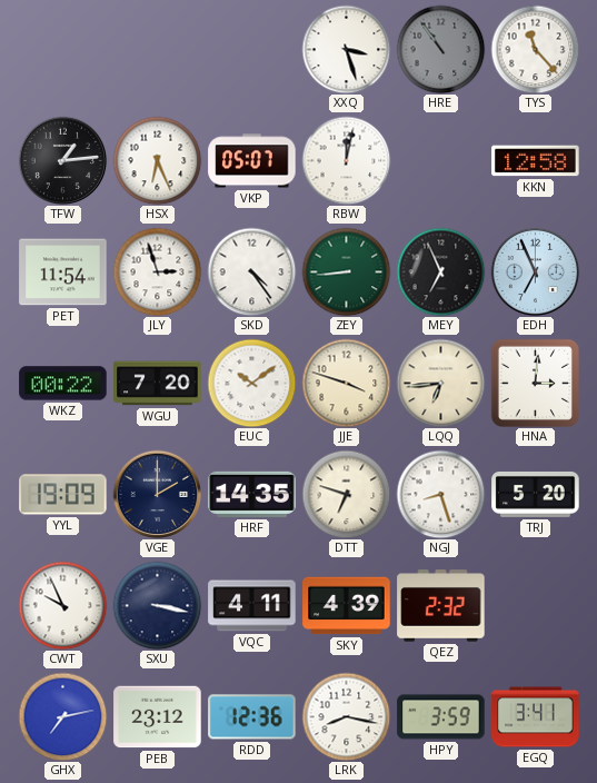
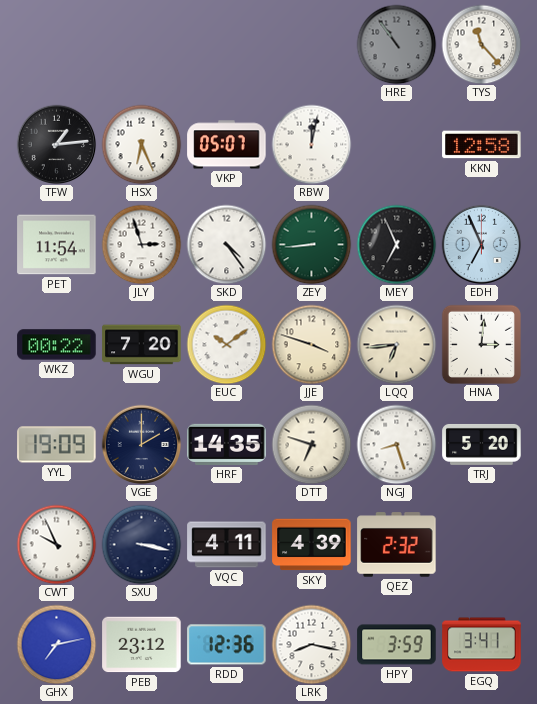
XXQ: 3:27 -> none
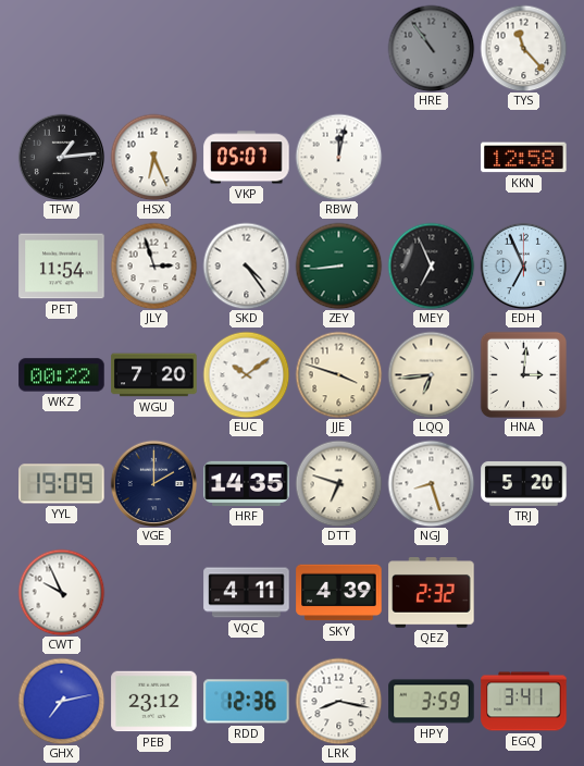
SXU: 3:17 -> none
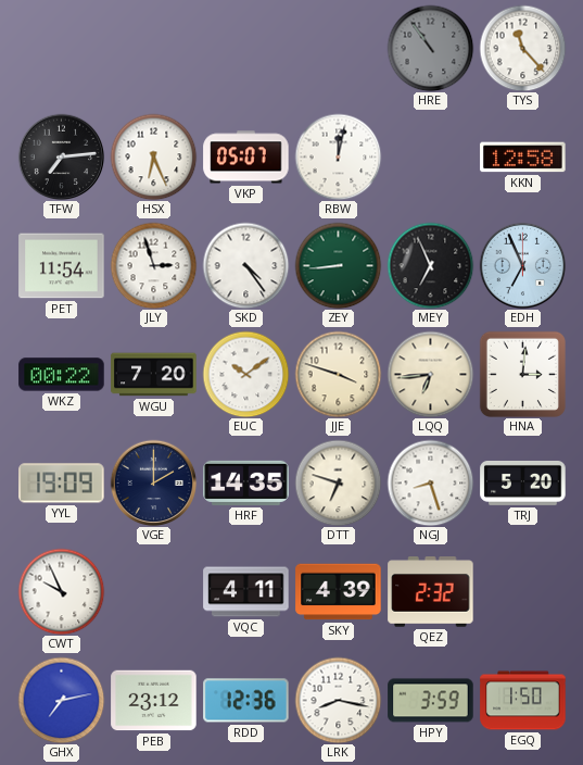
TFW: 1:14 -> 7:14
EGQ: 3:41 -> 1:50
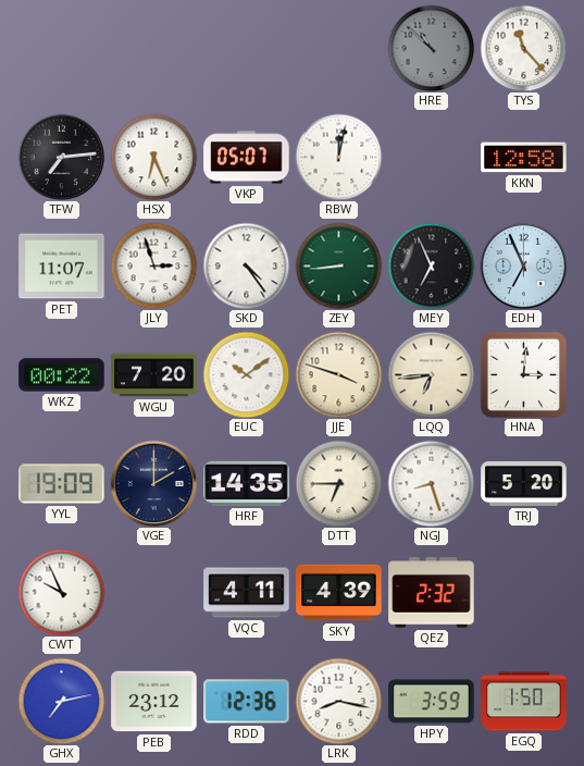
HRE: 10:54 -> 10:52
PET: 11:54 -> 11:07
DTT: 6:48 -> 6:45
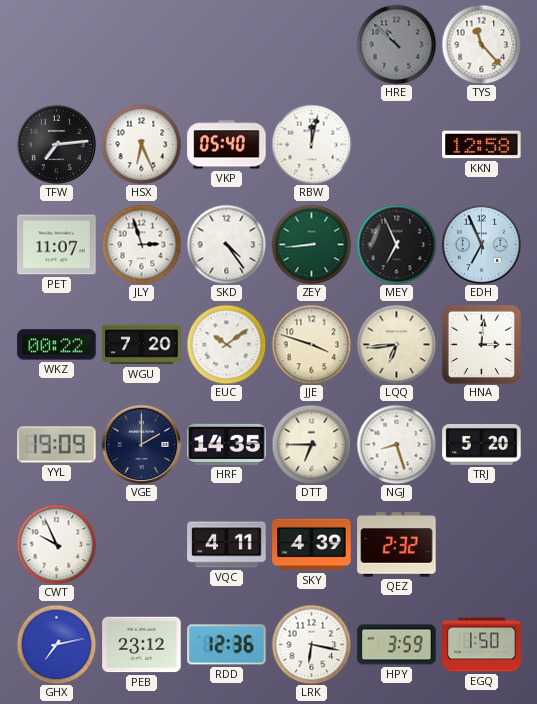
VKP: 05:07 -> 05:40
LRK: 8:17 -> 6:17
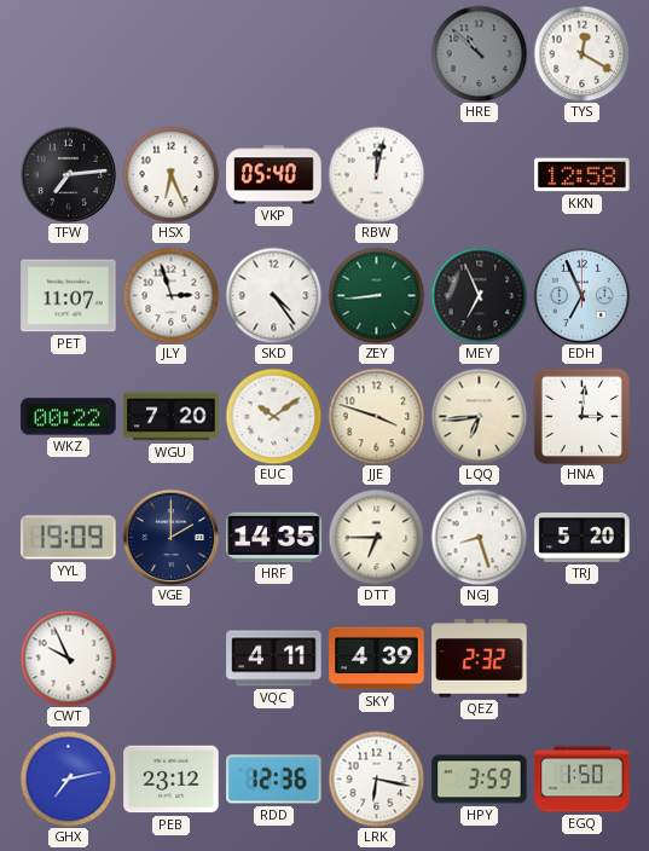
TYS: 11:23 -> 12:20
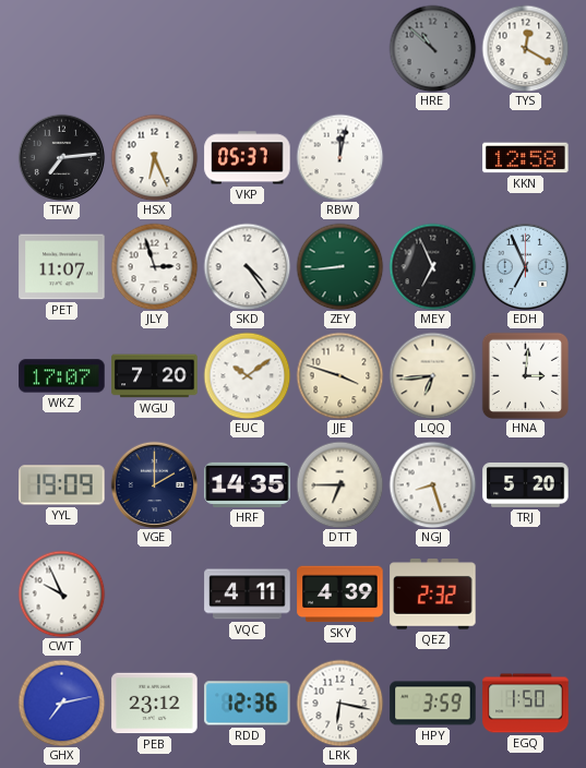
VKP: 05:40 -> 05:37
WKZ: 00:22 -> 17:07
